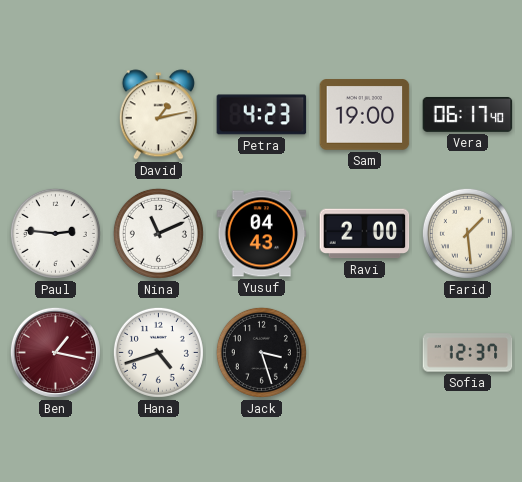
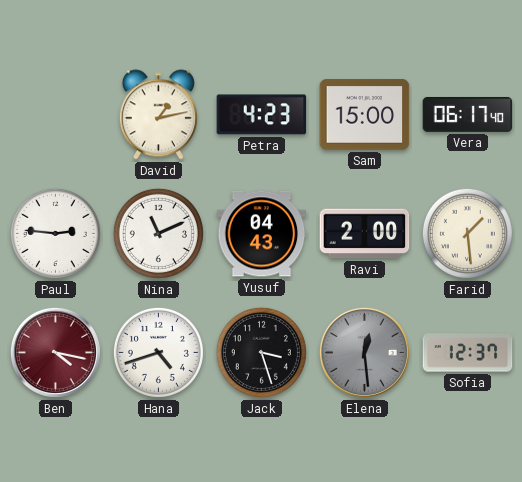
Sam: 19:00 -> 15:00
Ben: 1:17 -> 4:17
Elena: none -> 12:29
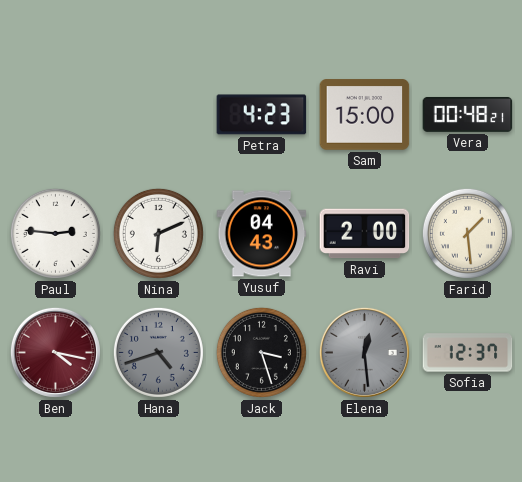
David: 1:13 -> none
Vera: 06:17 -> 00:48
Nina: 11:11 -> 6:11
Hana dial: white -> grey
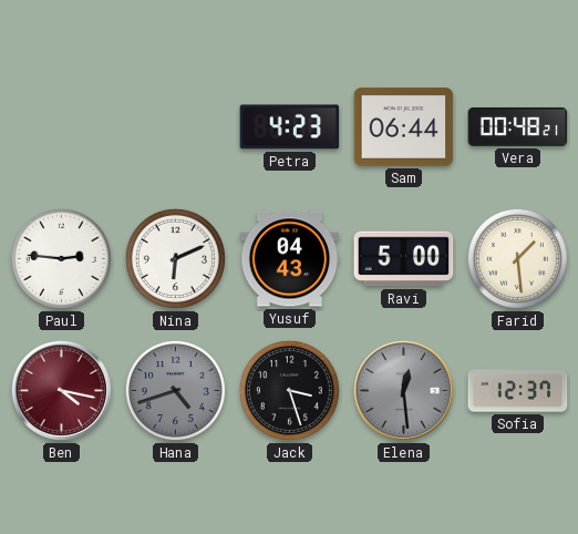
Sam: 15:00 -> 06:44
Ravi: 2:00 -> 5:00
